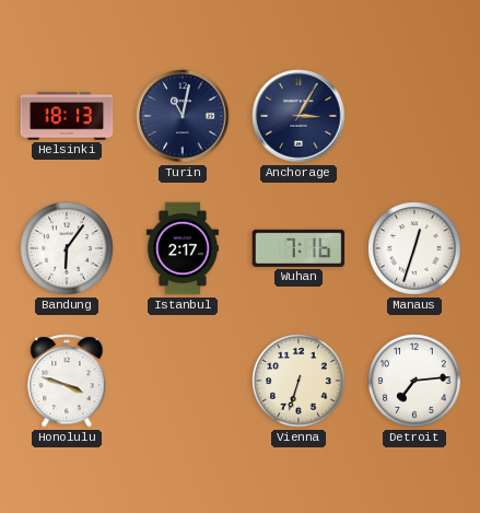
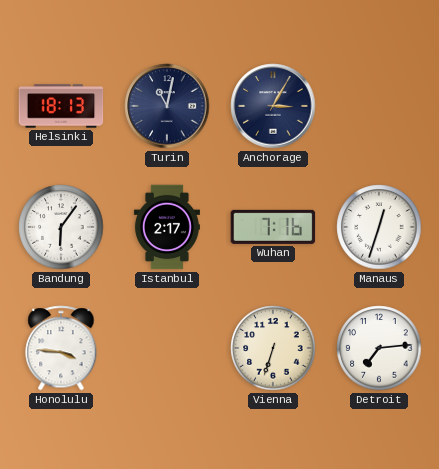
Honolulu: 3:48 -> 3:46
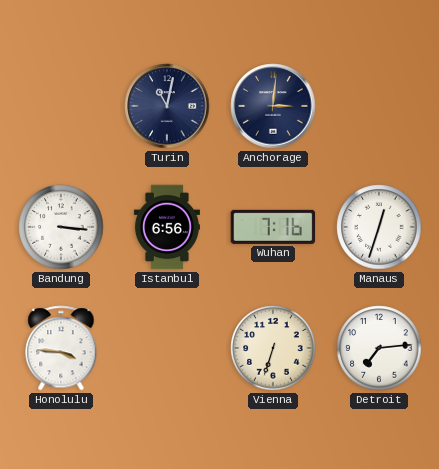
Helsinki: 18:13 -> none
Anchorage: 3:05 -> 3:01
Bandung: 6:06 -> 3:16
Istanbul: 2:17 -> 6:56
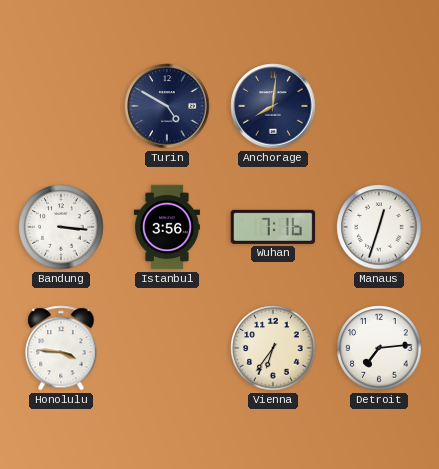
Turin: 11:02 -> 4:50
Anchorage: 3:01 -> 8:01
Istanbul: 6:56 -> 3:56
Vienna: 6:33 -> 6:36
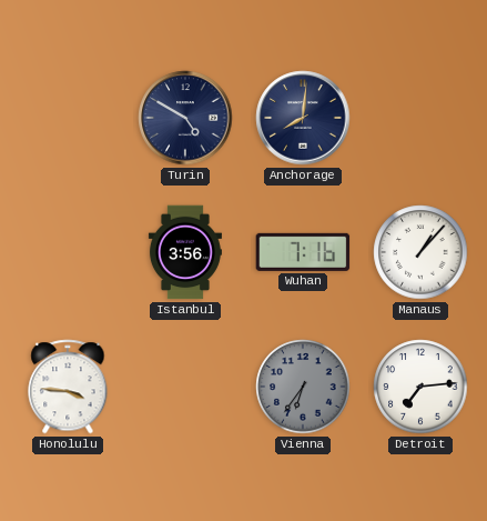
Bandung: 3:16 -> none
Manaus: 12:33 -> 1:07
Vienna dial: cream -> grey
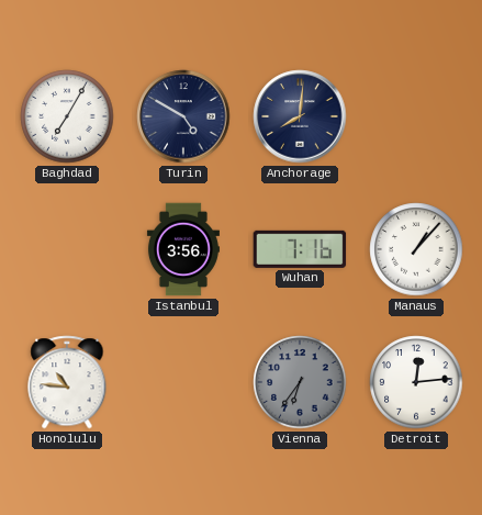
Baghdad: none -> 7:05
Honolulu: 3:46 -> 10:46
Detroit: 7:14 -> 12:14
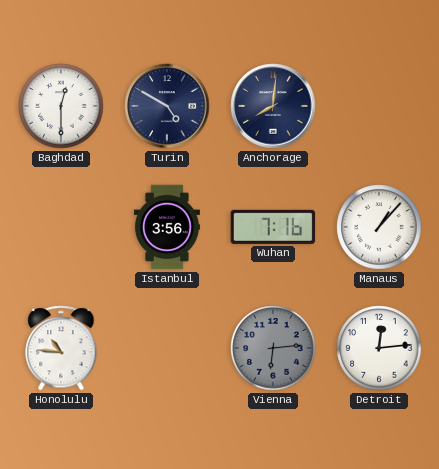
Baghdad: 7:05 -> 12:30
Vienna: 6:36 -> 6:14
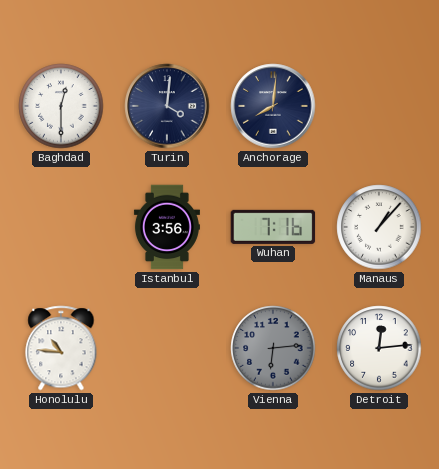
Turin: 4:50 -> 4:01
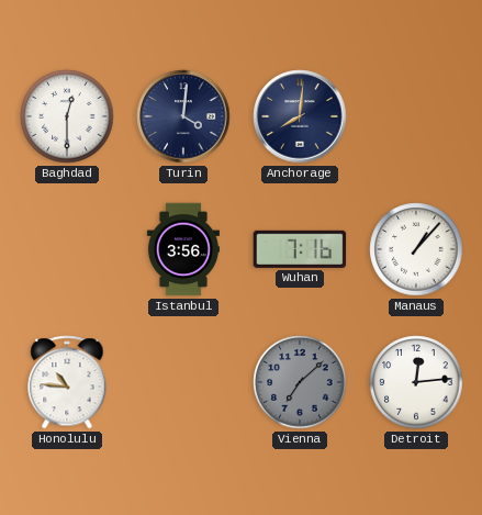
Vienna: 6:14 -> 7:08
